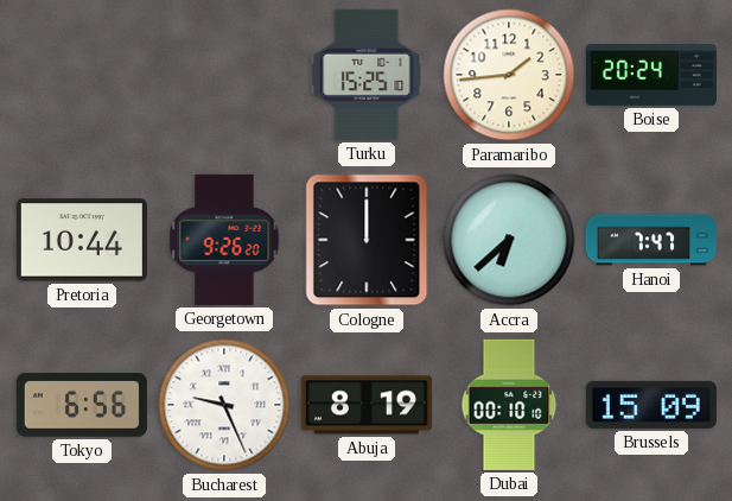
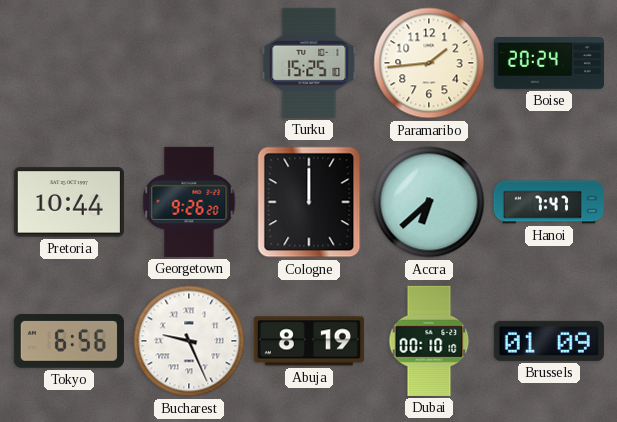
Brussels: 15:09 -> 01:09
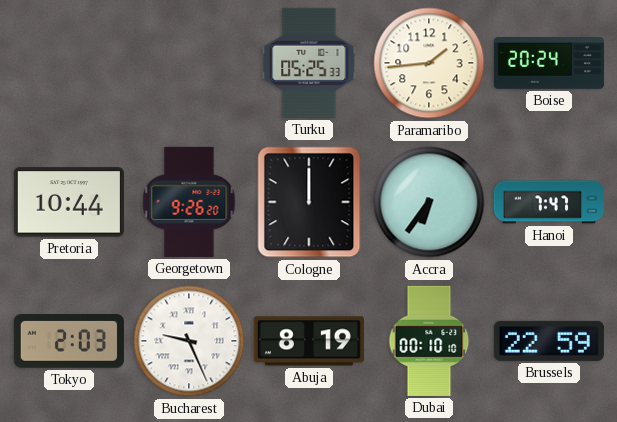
Turku: 15:25 -> 05:25
Accra: 6:38 -> 6:36
Tokyo: 6:56 -> 2:03
Brussels: 01:09 -> 22:59
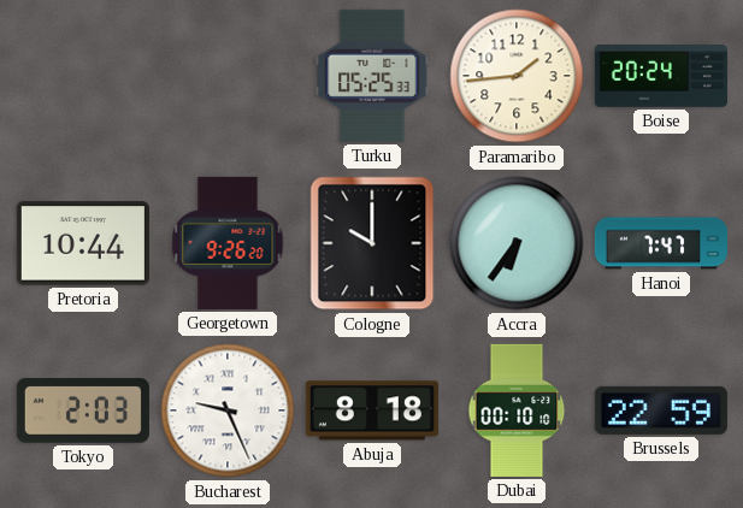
Cologne: 12:00 -> 10:00
Abuja: 8:19 -> 8:18
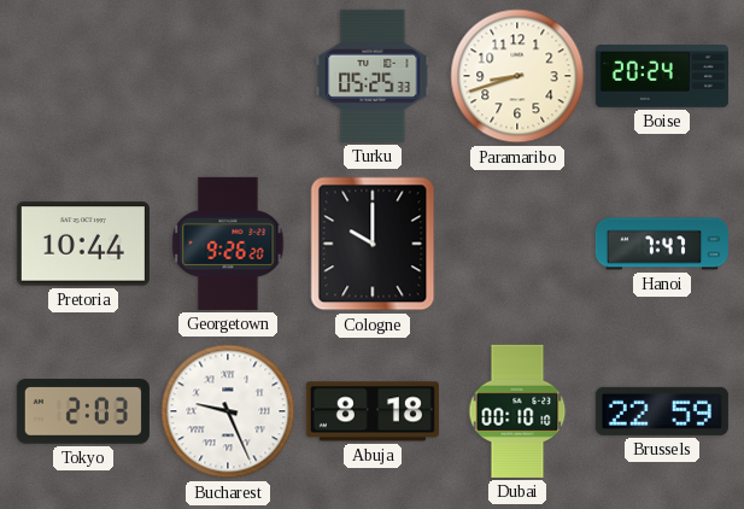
Paramaribo: 1:44 -> 8:42
Accra: 6:36 -> none
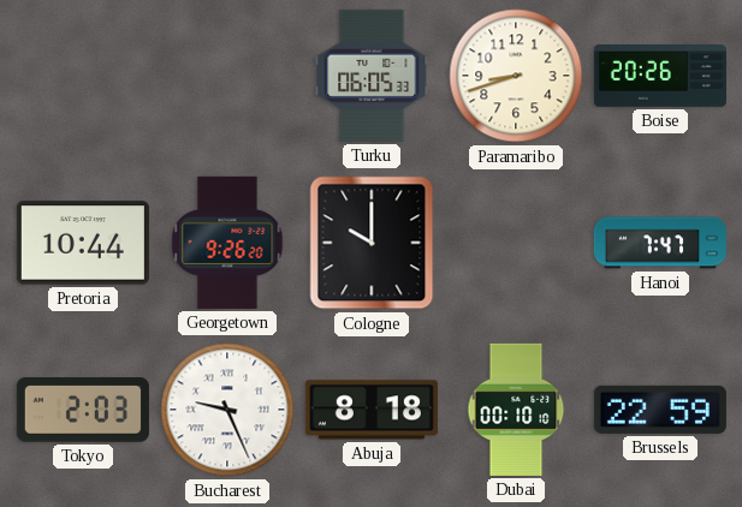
Turku: 05:25 -> 06:05
Boise: 20:24 -> 20:26
